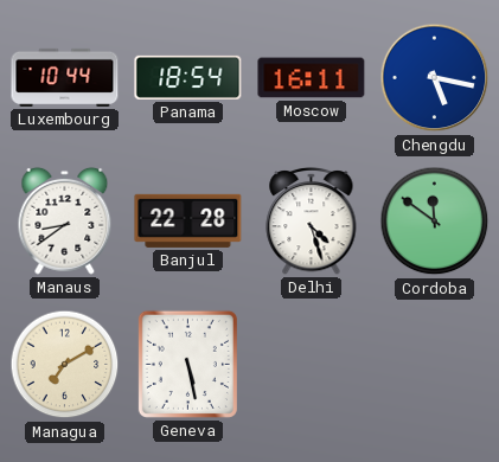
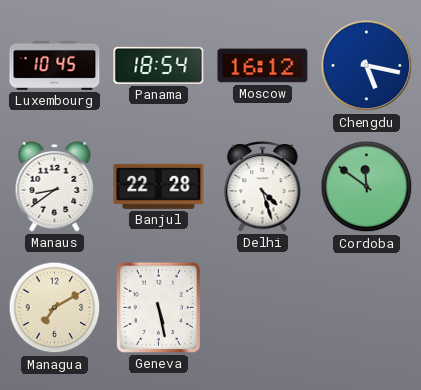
Luxembourg: 10:44 -> 10:45
Moscow: 16:11 -> 16:12
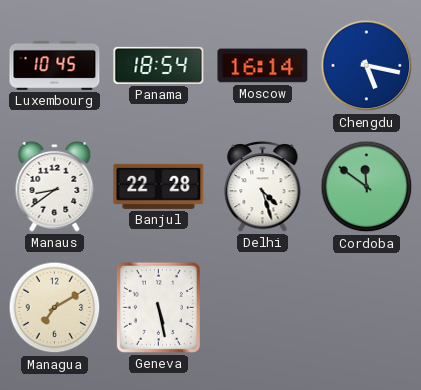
Moscow: 16:12 -> 16:14
